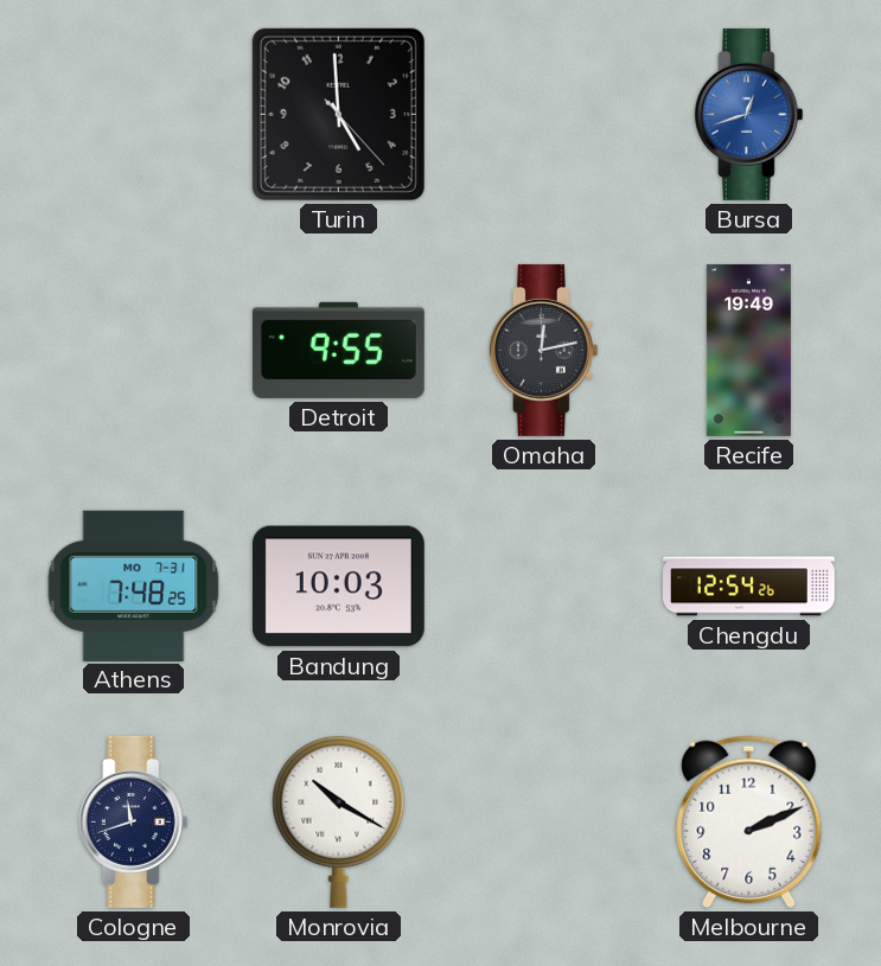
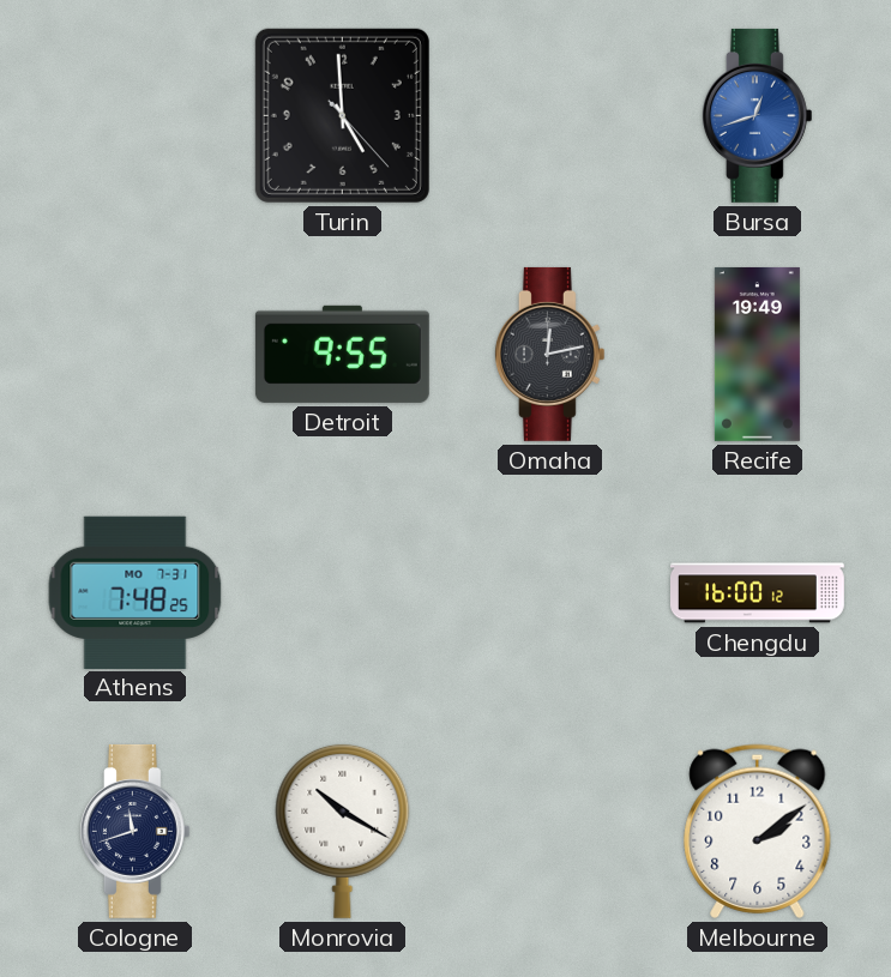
Bandung: 10:03 -> none
Chengdu: 12:54 -> 16:00
Melbourne: 2:11 -> 2:09
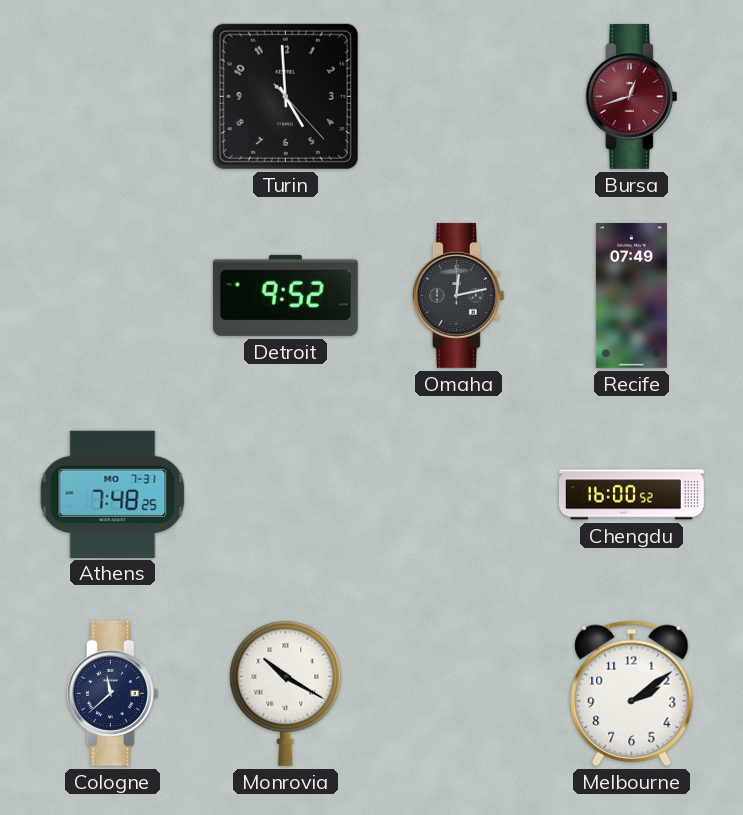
Bursa dial: blue -> burgundy
Detroit: 9:55 -> 9:52
Recife: 19:49 -> 07:49
Chengdu: 16:00:12 -> 16:00:52
Cologne: 11:42 -> 11:38
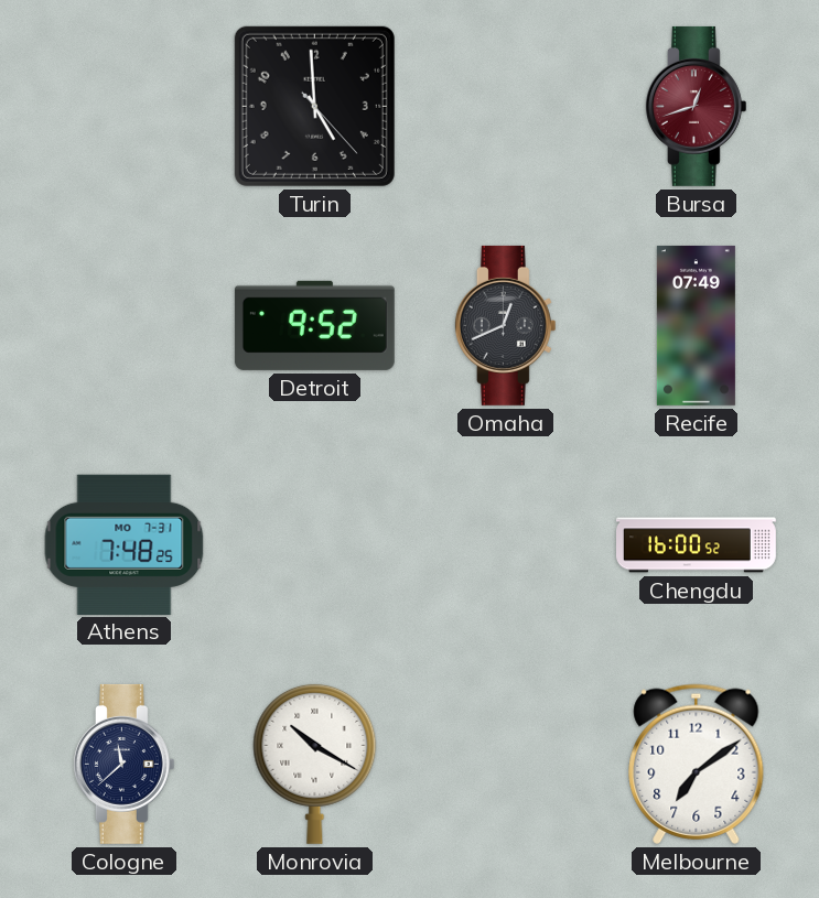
Omaha: 12:13 -> 12:41
Melbourne: 2:09 -> 7:09
